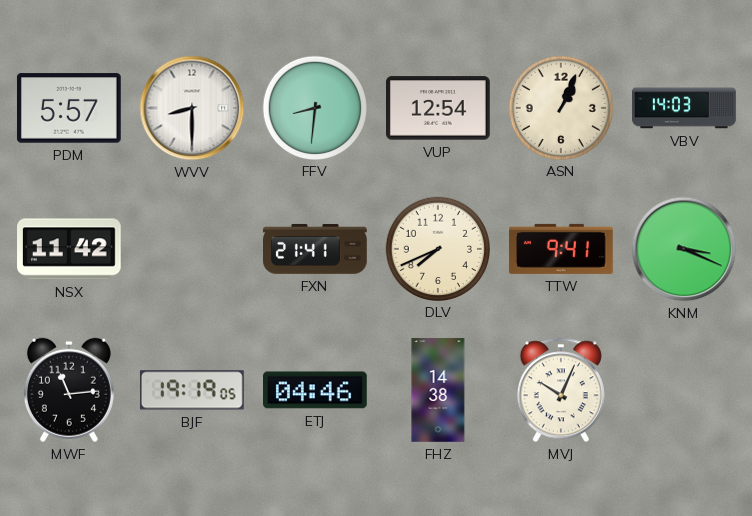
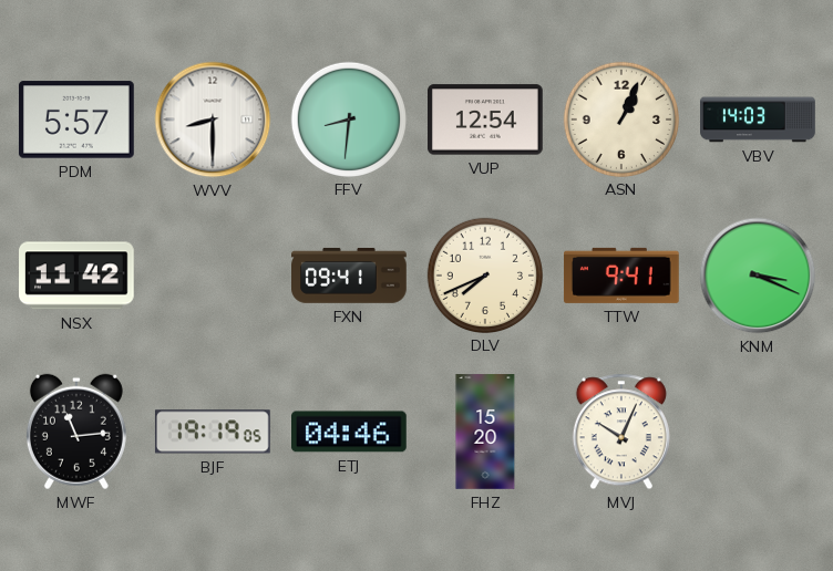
FXN: 21:41 -> 09:41
FHZ: 14:38 -> 15:20
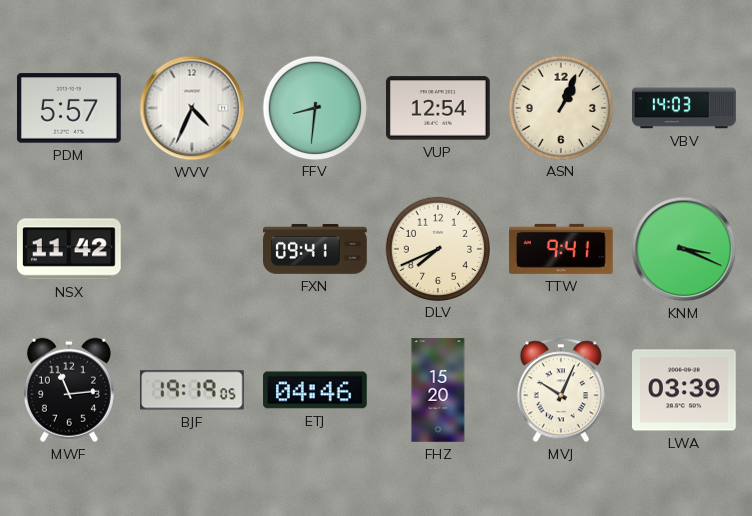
WVV: 8:30 -> 4:34
LWA: none -> 03:39
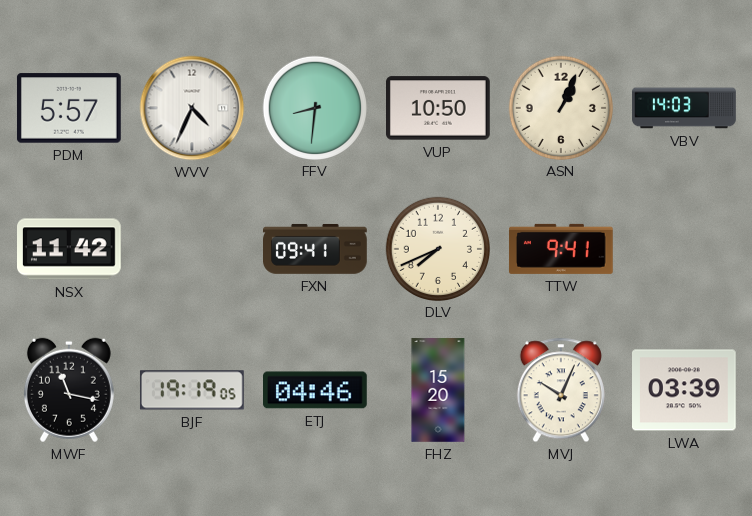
VUP: 12:54 -> 10:50
KNM: 3:19 -> none
MWF: 11:14 -> 11:17
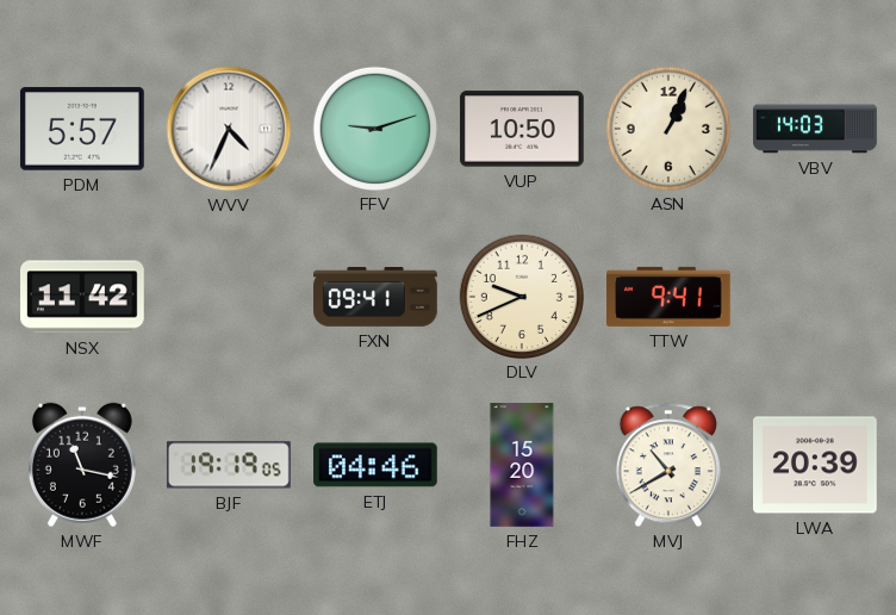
FFV: 8:31 -> 9:12
DLV: 7:41 -> 9:41
MVJ: 10:04 -> 10:40
LWA: 03:39 -> 20:39
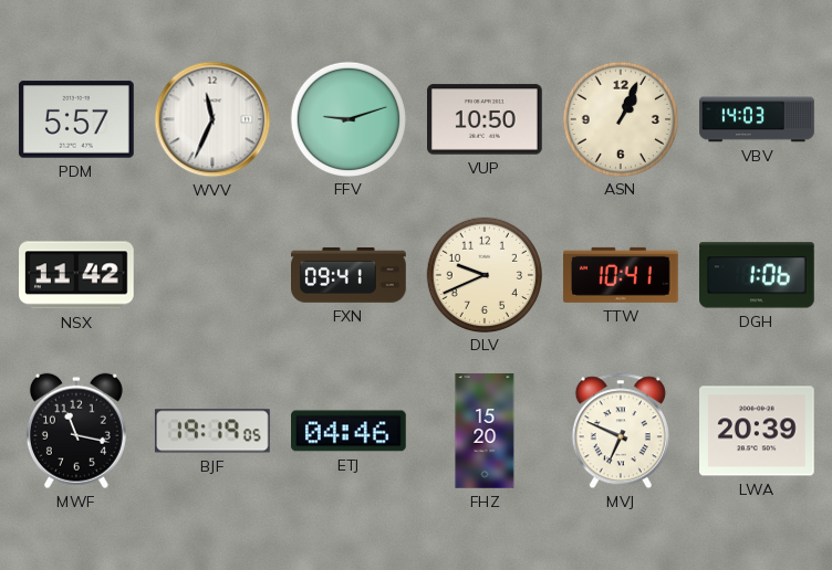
WVV: 4:34 -> 11:34
TTW: 9:41 -> 10:41
DGH: none -> 1:06
MVJ: 10:40 -> 6:49
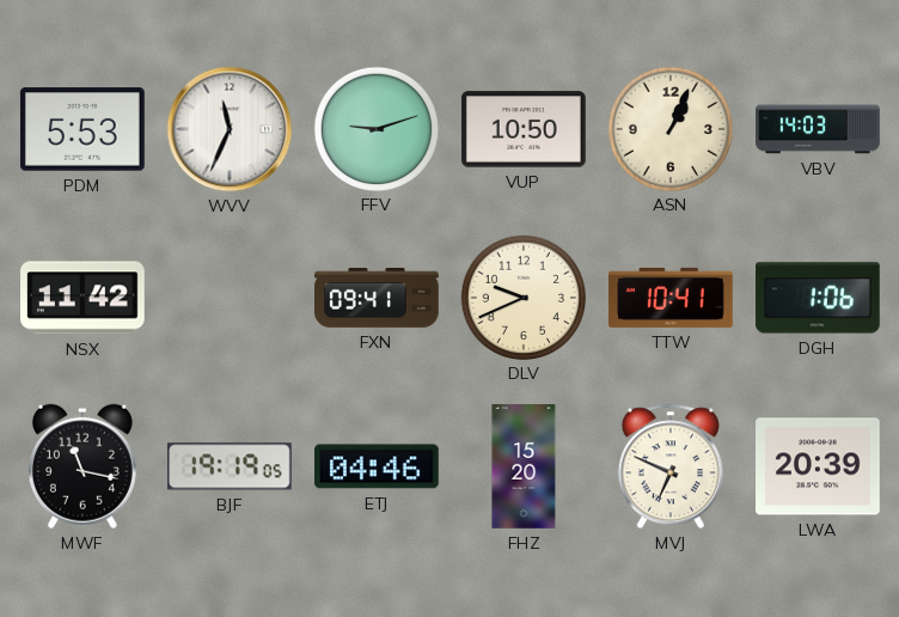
PDM: 5:57 -> 5:53
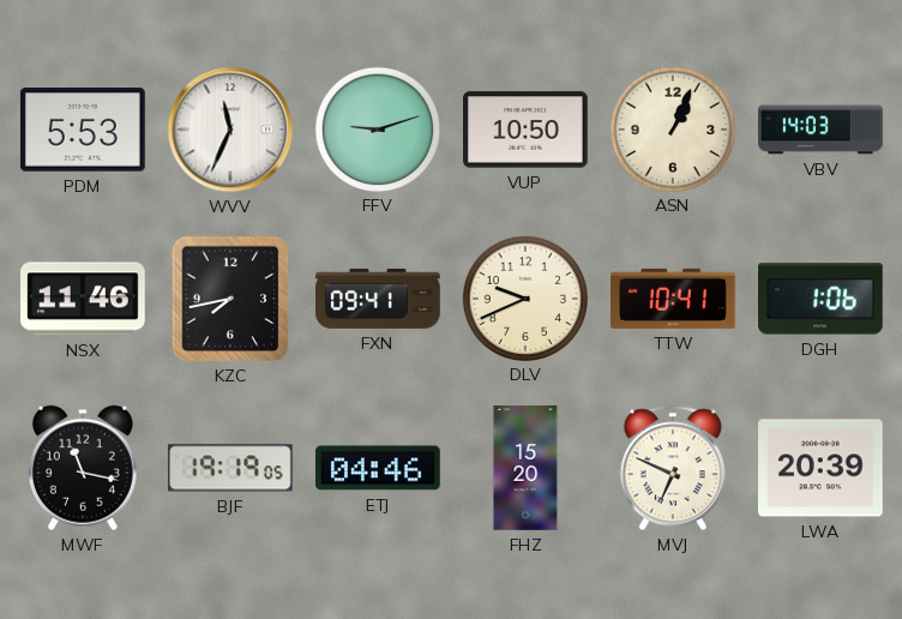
NSX: 11:42 -> 11:46
KZC: none -> 7:43
